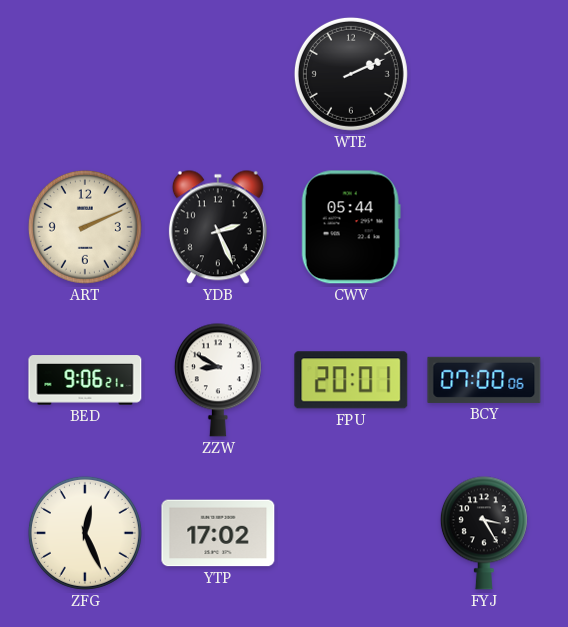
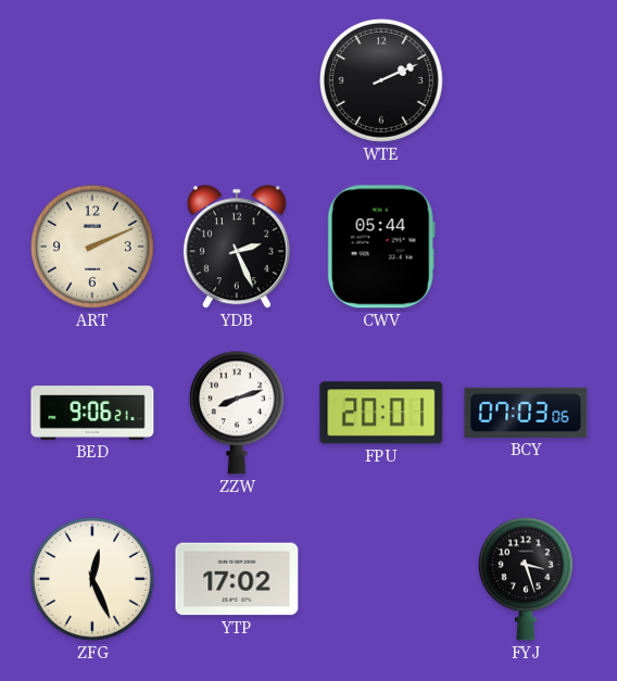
ZZW: 8:50 -> 8:12
BCY: 07:00 -> 07:03
FYJ: 3:25 -> 3:27
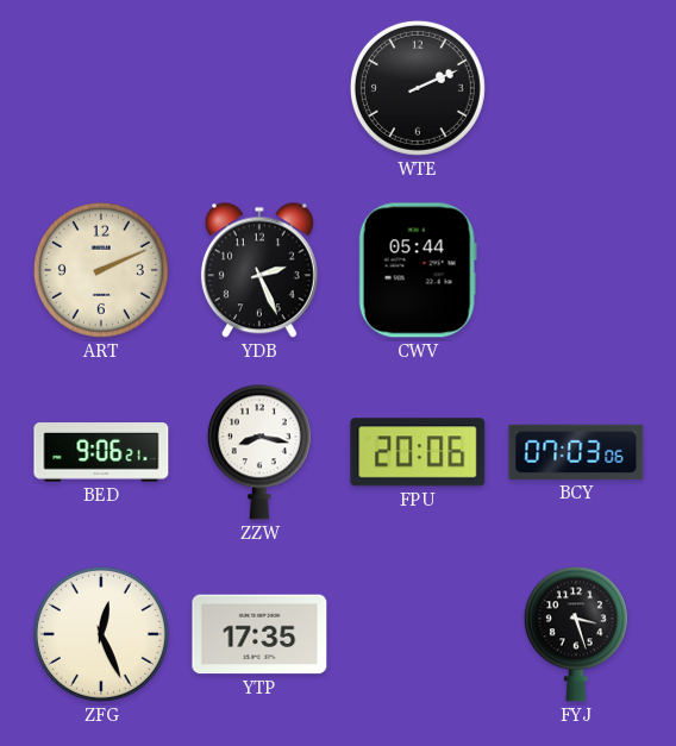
ZZW: 8:12 -> 8:17
FPU: 20:01 -> 20:06
YTP: 17:02 -> 17:35
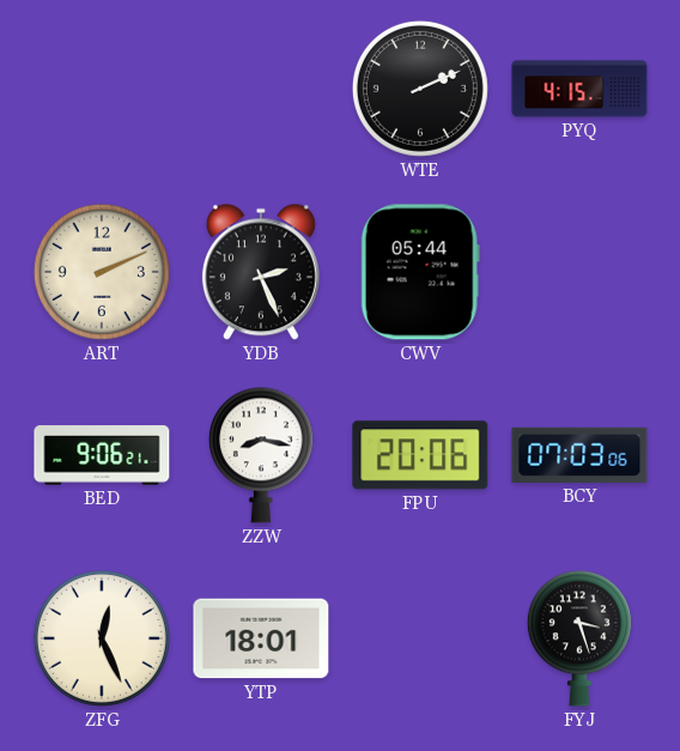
PYQ: none -> 4:15
YTP: 17:35 -> 18:01
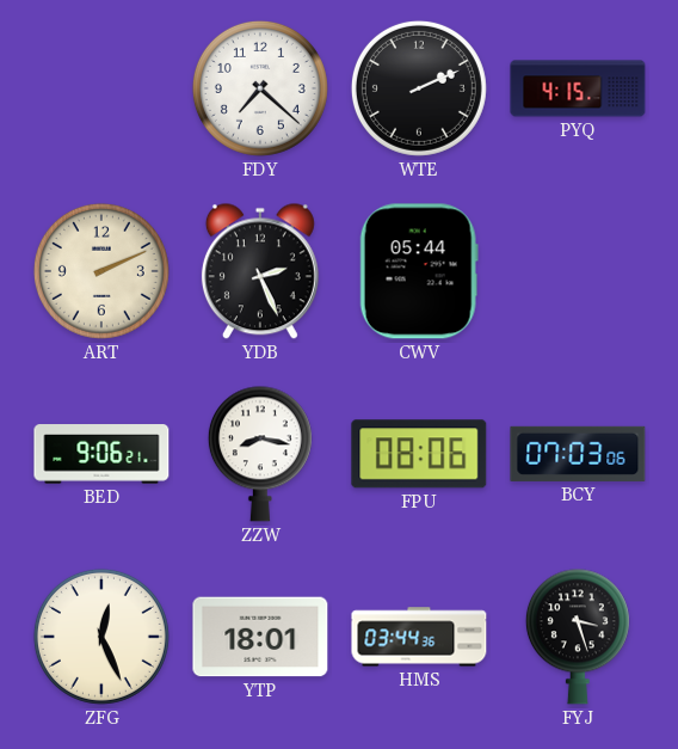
FDY: none -> 7:22
FPU: 20:06 -> 08:06
HMS: none -> 03:44
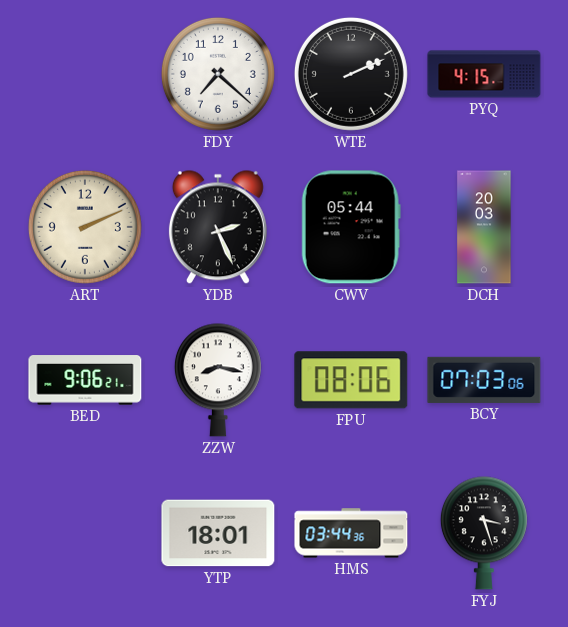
DCH: none -> 20:03
ZFG: 12:26 -> none
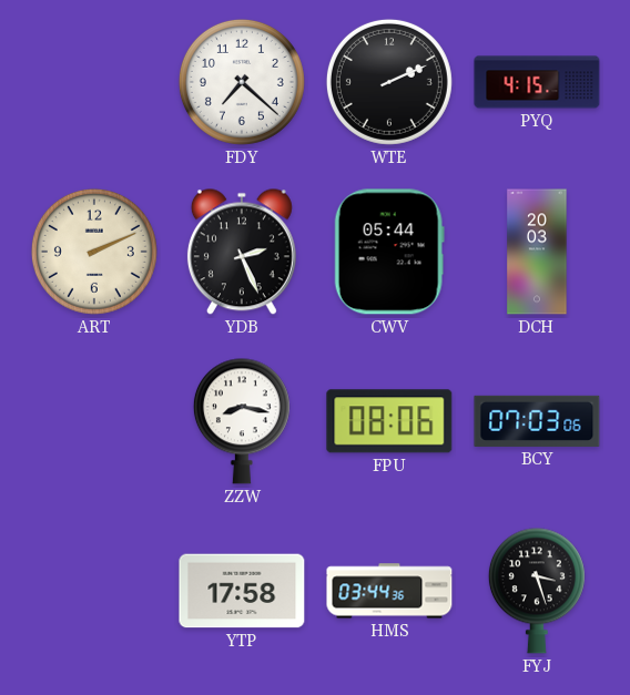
BED: 9:06 -> none
YTP: 18:01 -> 17:58
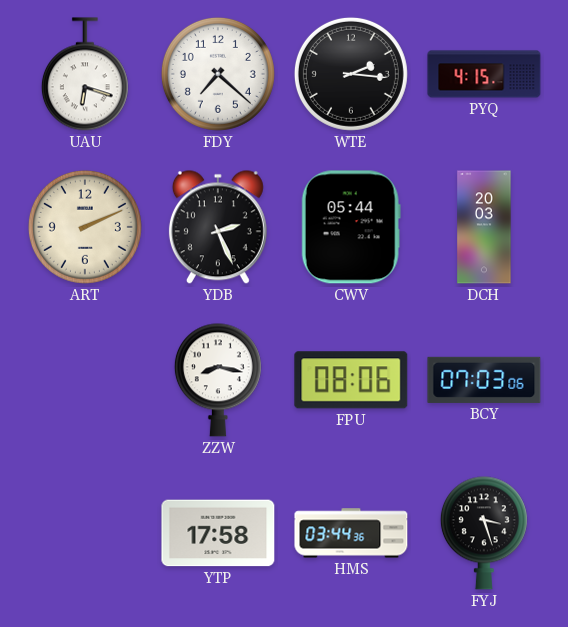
UAU: none -> 6:18
WTE: 2:11 -> 2:16
